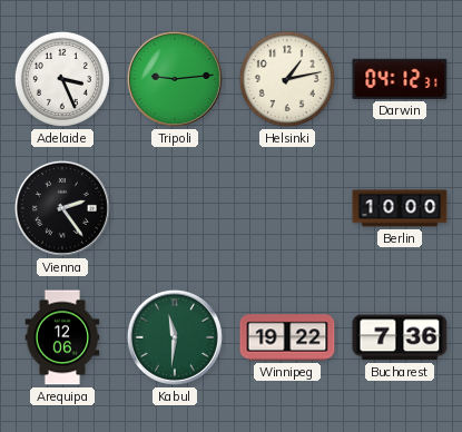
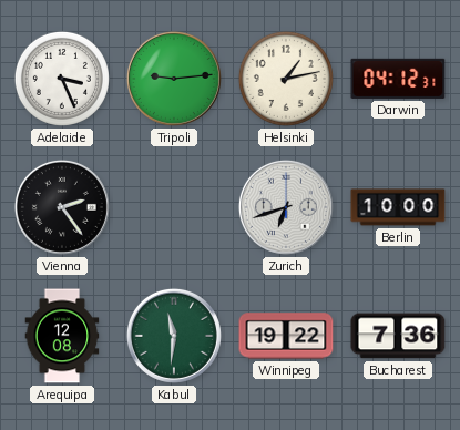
Zurich: none -> 6:42
Arequipa: 12:06 -> 12:08
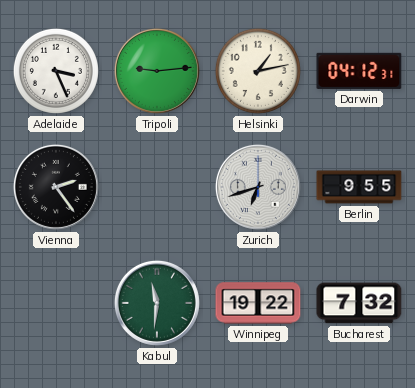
Berlin: 10:00 -> 9:55
Arequipa: 12:08 -> none
Bucharest: 7:36 -> 7:32
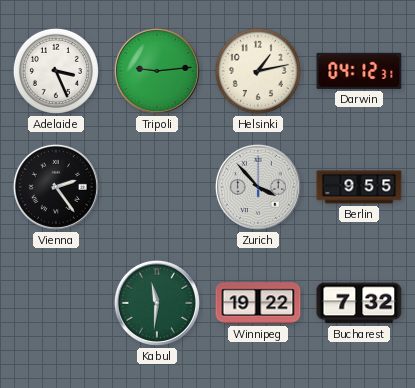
Zurich: 6:42 -> 3:53
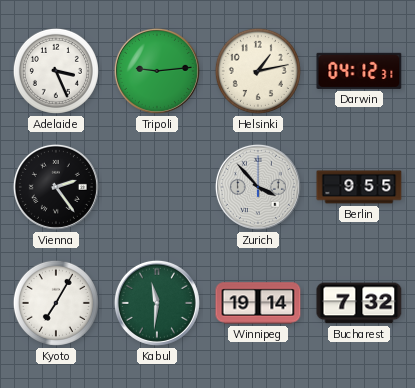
Kyoto: none -> 7:05
Winnipeg: 19:22 -> 19:14
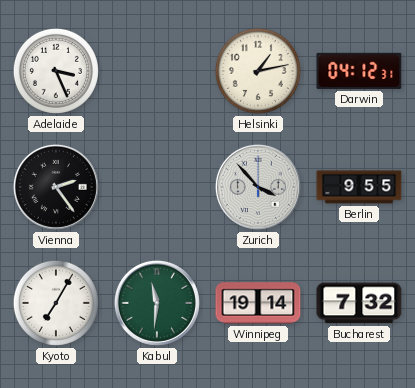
Tripoli: 9:14 -> none
